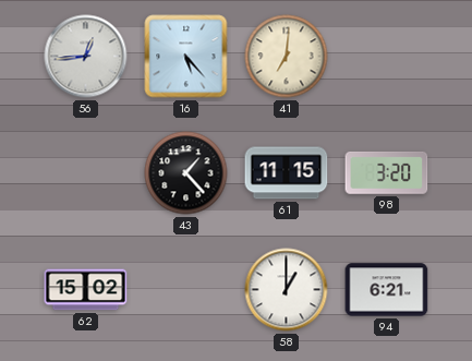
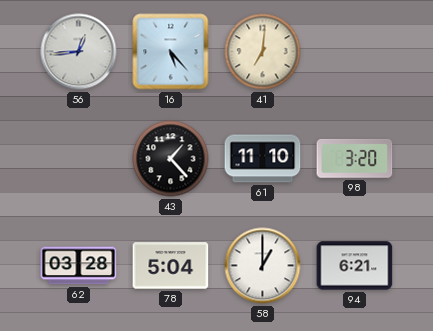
61: 11:15 -> 11:10
62: 15:02 -> 03:28
78: none -> 5:04
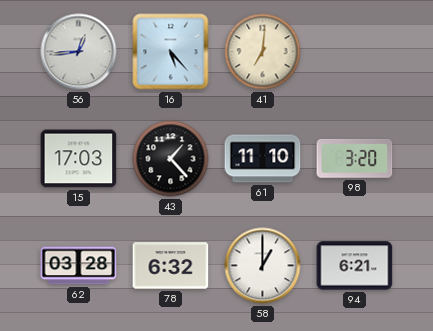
15: none -> 17:03
78: 5:04 -> 6:32
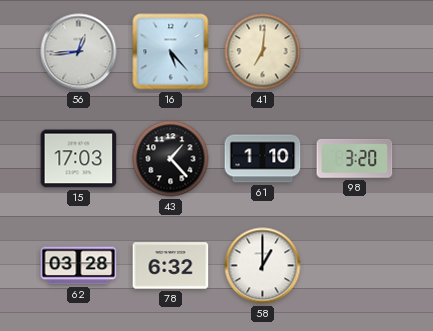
61: 11:10 -> 1:10
94: 6:21 -> none
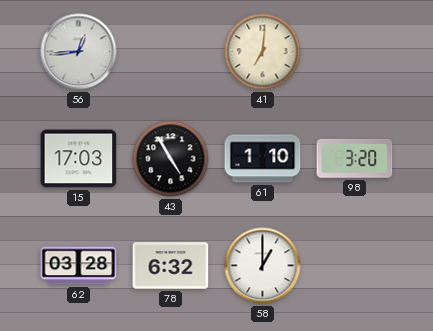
16: 5:23 -> none
43: 1:23 -> 4:55
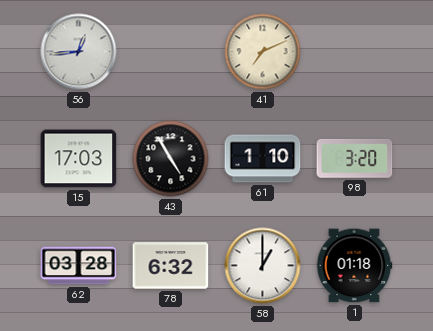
41: 7:01 -> 7:11
1: none -> 01:18
